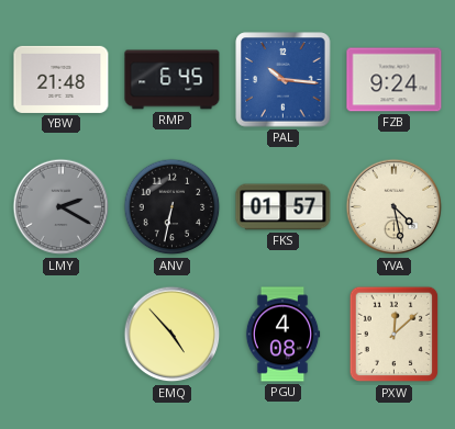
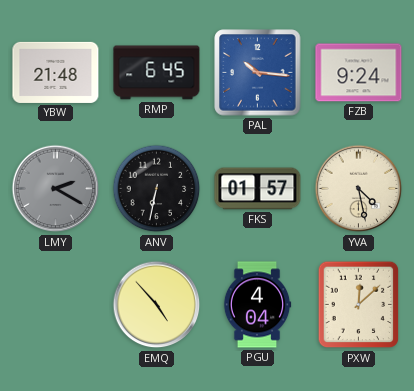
PGU: 4:08 -> 4:04
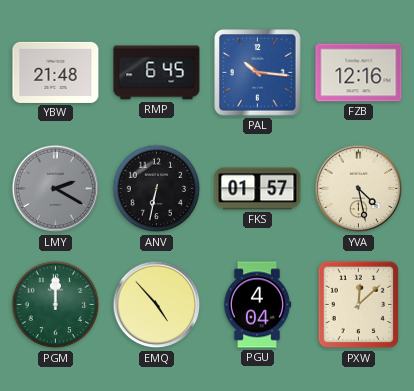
FZB: 9:24 -> 12:16
PGM: none -> 12:00
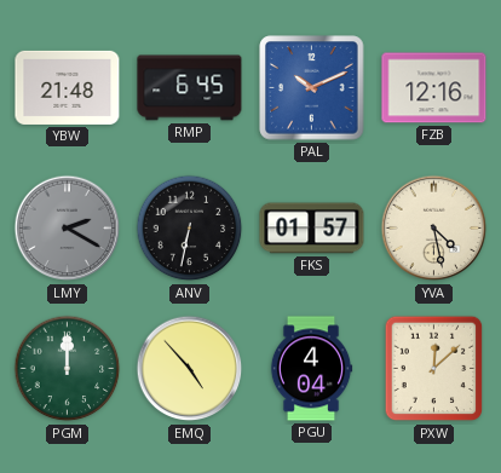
PAL: 10:16 -> 10:11
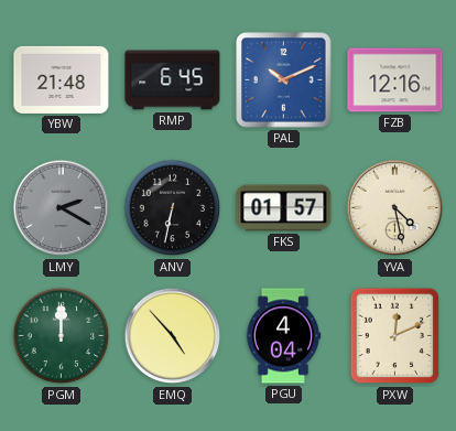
PXW: 12:08 -> 12:11
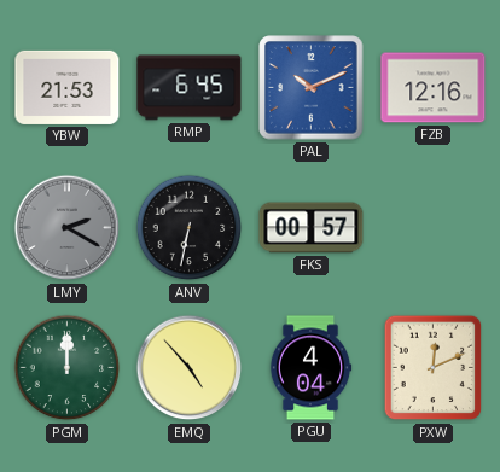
YBW: 21:48 -> 21:53
FKS: 01:57 -> 00:57
YVA: 4:28 -> none
